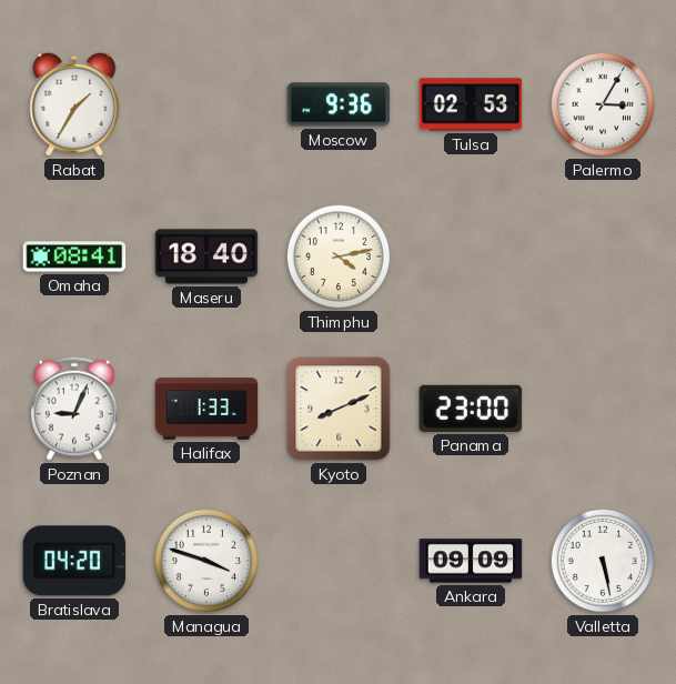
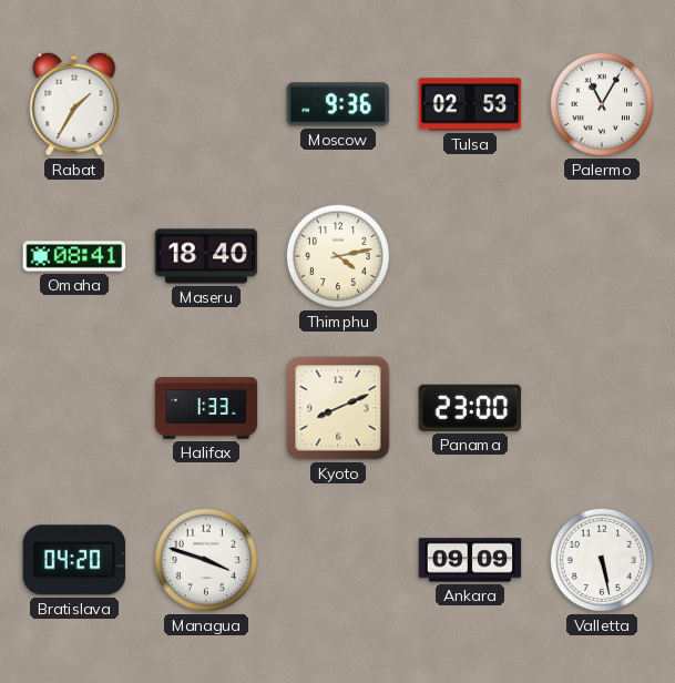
Palermo: 3:05 -> 11:05
Poznan: 9:04 -> none
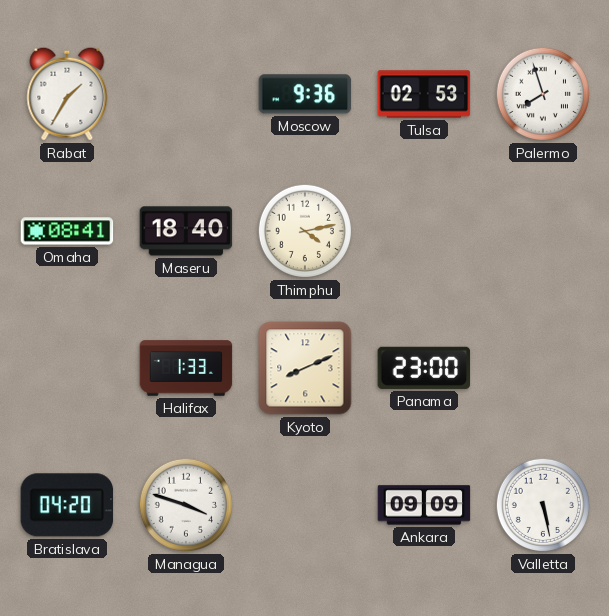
Palermo: 11:05 -> 7:57
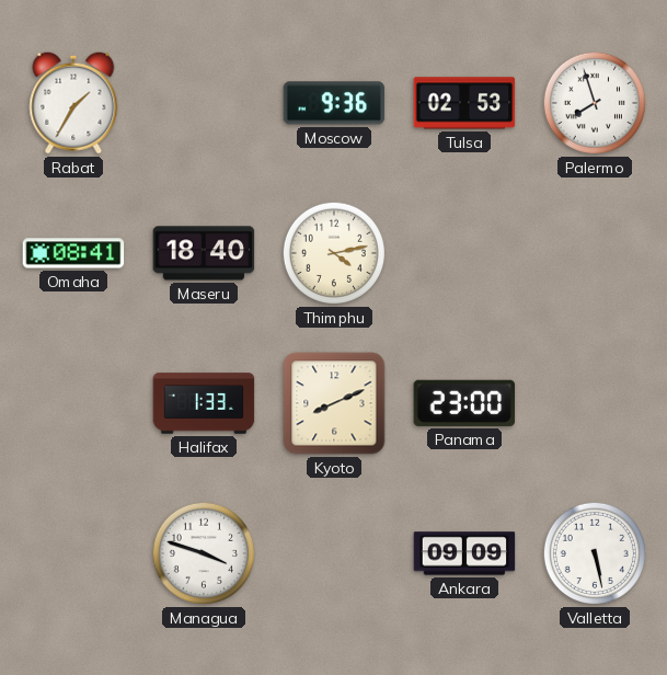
Bratislava: 04:20 -> none
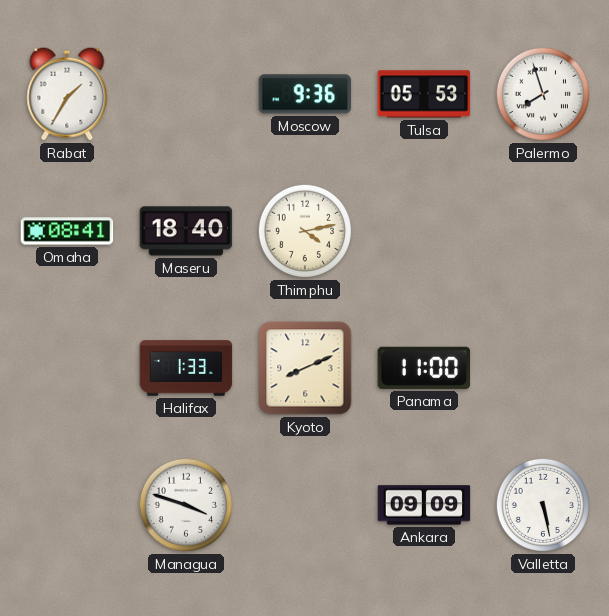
Tulsa: 02:53 -> 05:53
Panama: 23:00 -> 11:00
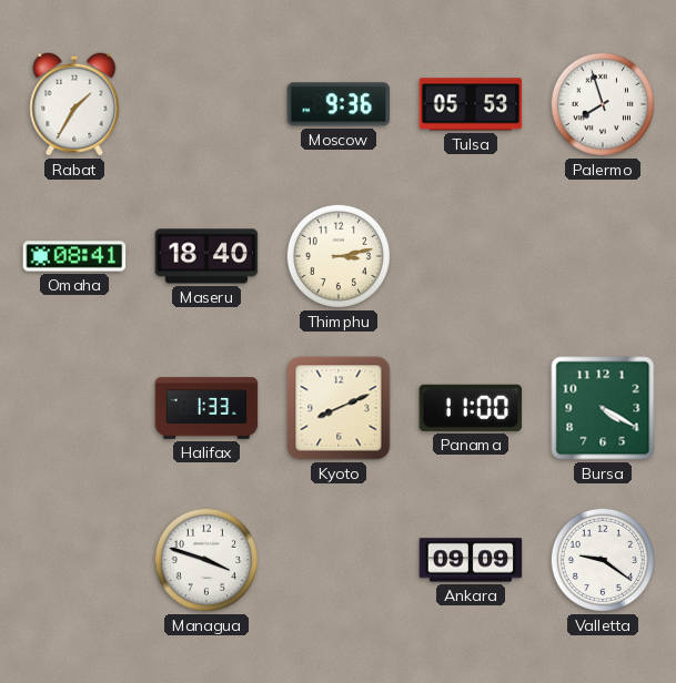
Thimphu: 4:13 -> 3:13
Bursa: none -> 4:20
Valletta: 5:28 -> 9:21
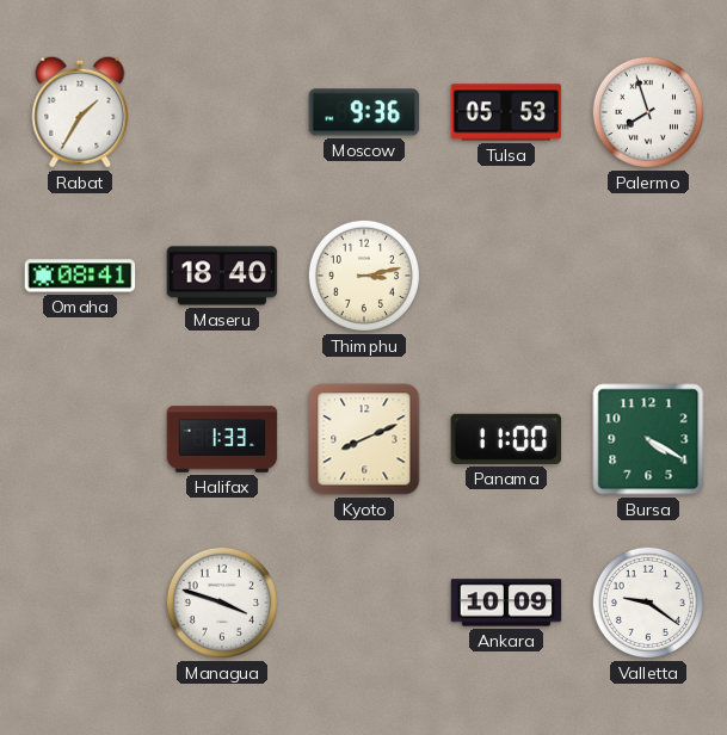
Ankara: 09:09 -> 10:09
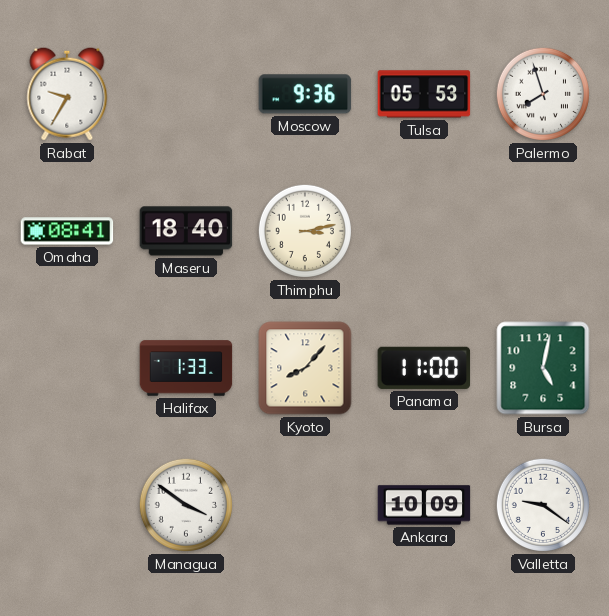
Rabat: 1:35 -> 9:35
Kyoto: 8:11 -> 8:07
Bursa: 4:20 -> 5:02
Managua: 3:48 -> 3:51
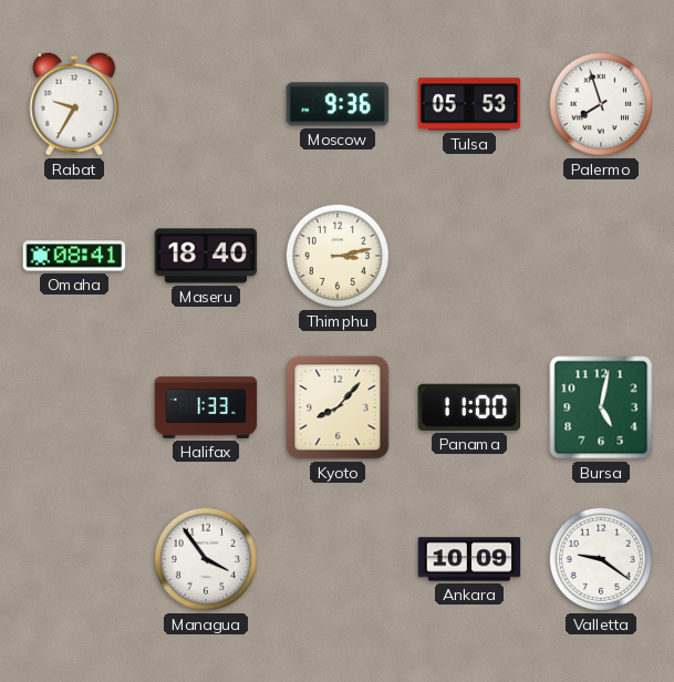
Managua: 3:51 -> 3:54
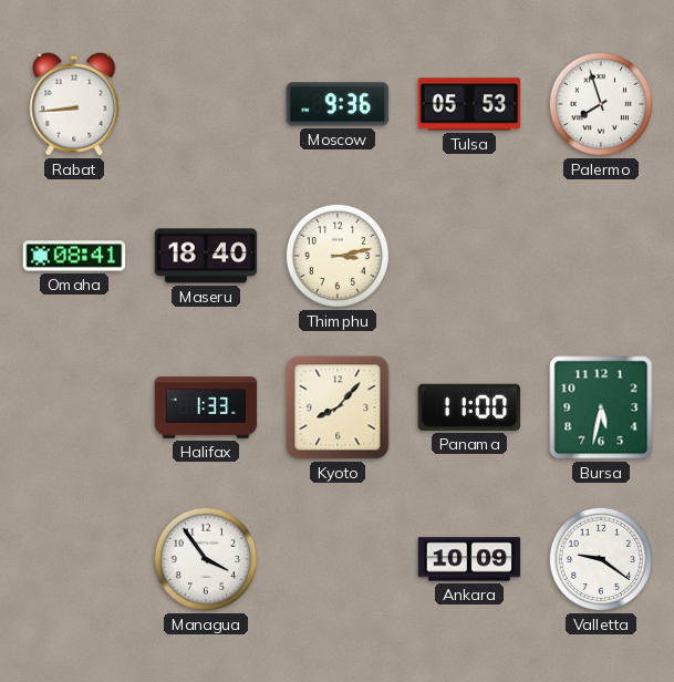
Rabat: 9:35 -> 8:44
Bursa: 5:02 -> 5:32
